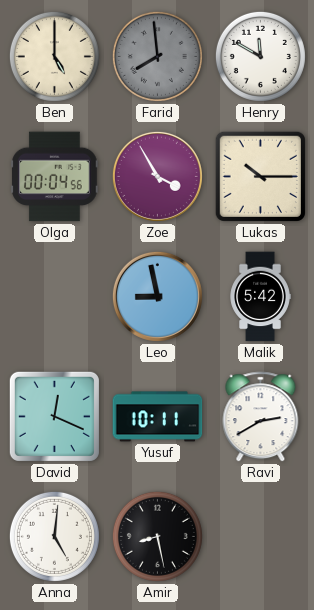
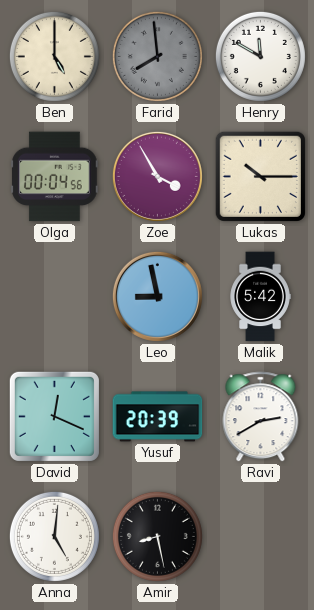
Yusuf: 10:11 -> 20:39
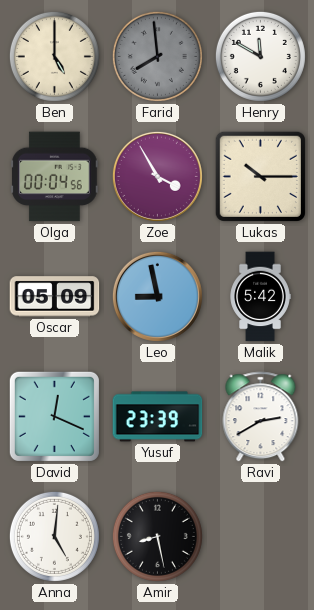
Oscar: none -> 05:09
Yusuf: 20:39 -> 23:39
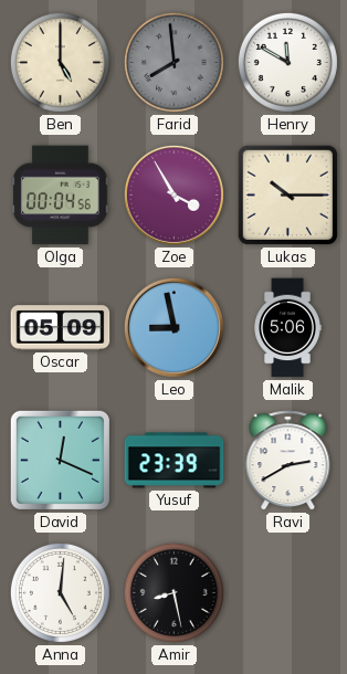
Malik: 5:42 -> 5:06
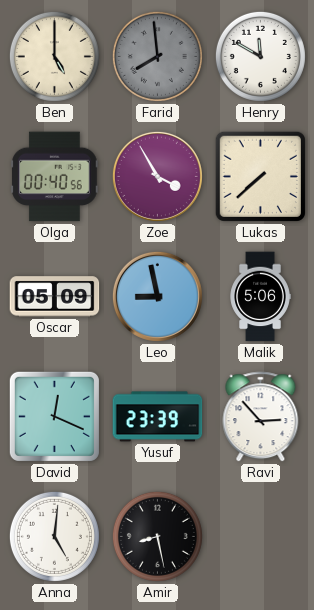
Olga: 00:04 -> 00:40
Lukas: 10:15 -> 7:38
Ravi: 2:40 -> 2:53
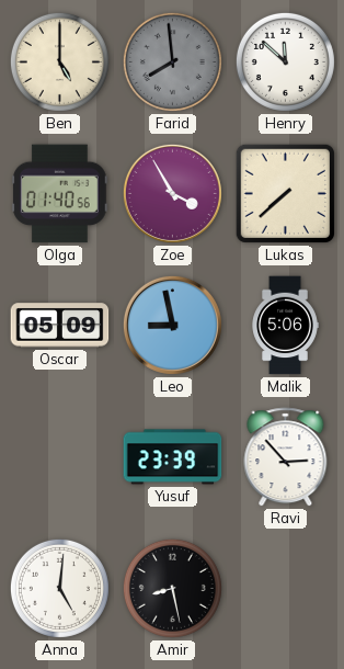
Henry: 11:50 -> 11:52
Olga: 00:40 -> 01:40
David: 12:19 -> none
